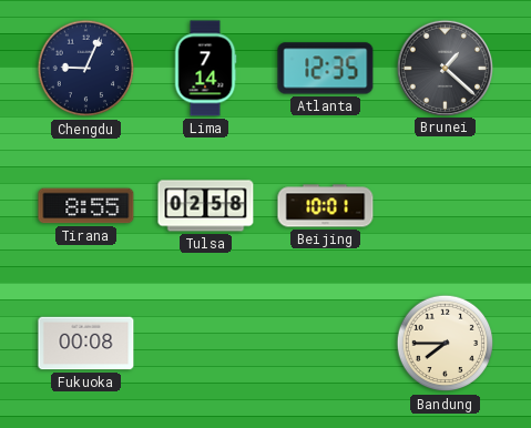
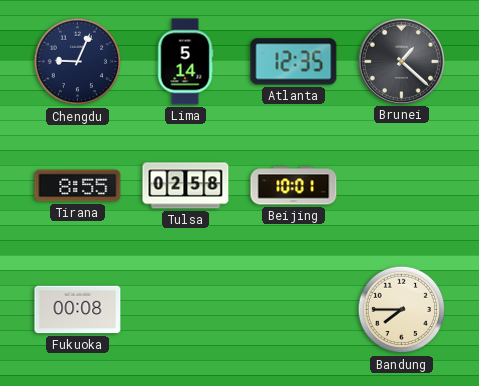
Lima: 7:14 -> 5:14
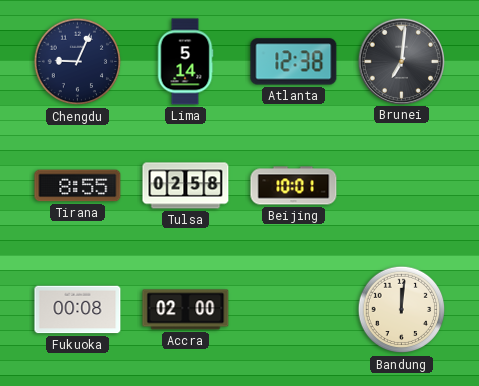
Atlanta: 12:35 -> 12:38
Brunei: 1:22 -> 7:01
Accra: none -> 02:00
Bandung: 7:45 -> 12:01
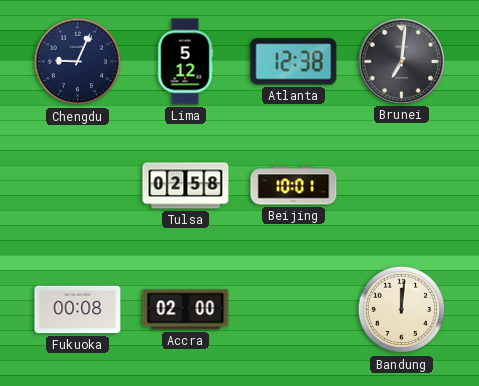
Lima: 5:14 -> 5:12
Tirana: 8:55 -> none
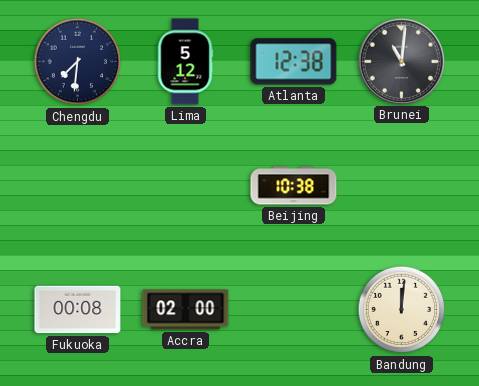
Chengdu: 9:04 -> 7:31
Brunei: 7:01 -> 11:01
Tulsa: 02:58 -> none
Beijing: 10:01 -> 10:38
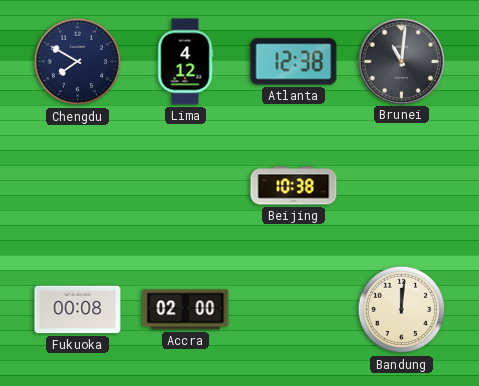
Chengdu: 7:31 -> 7:50
Lima: 5:12 -> 4:12
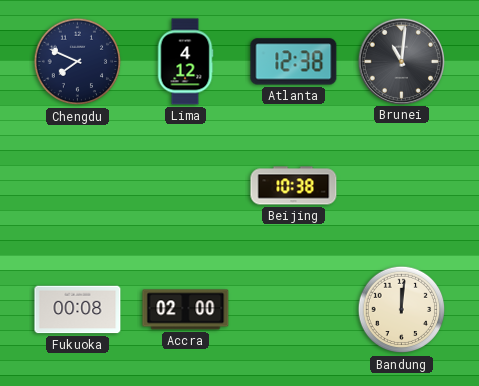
Chengdu: 7:50 -> 7:49
